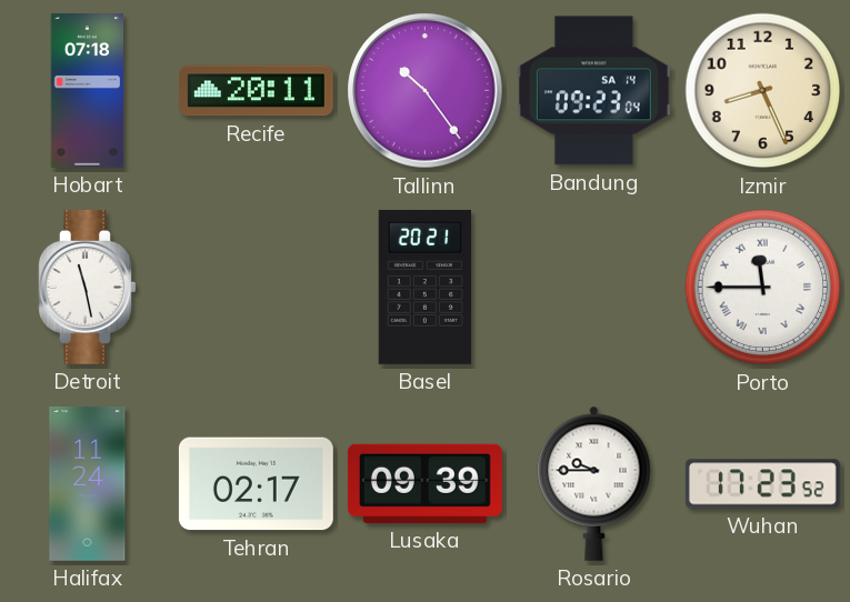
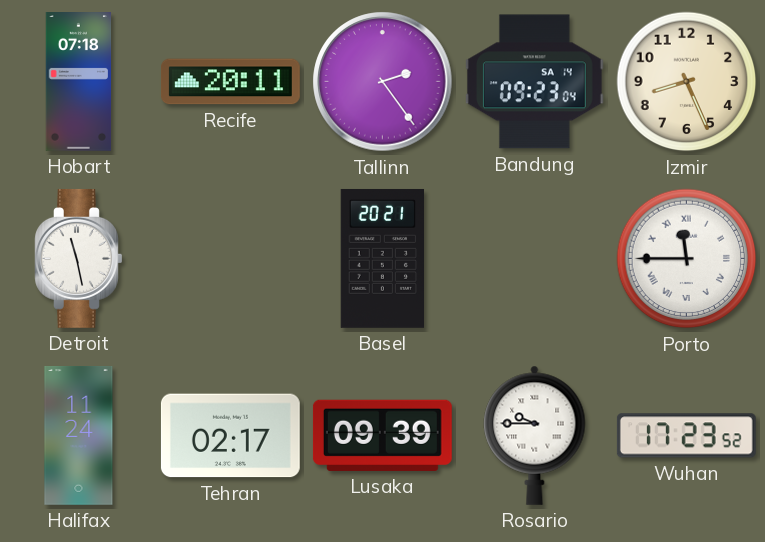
Tallinn: 10:24 -> 2:24
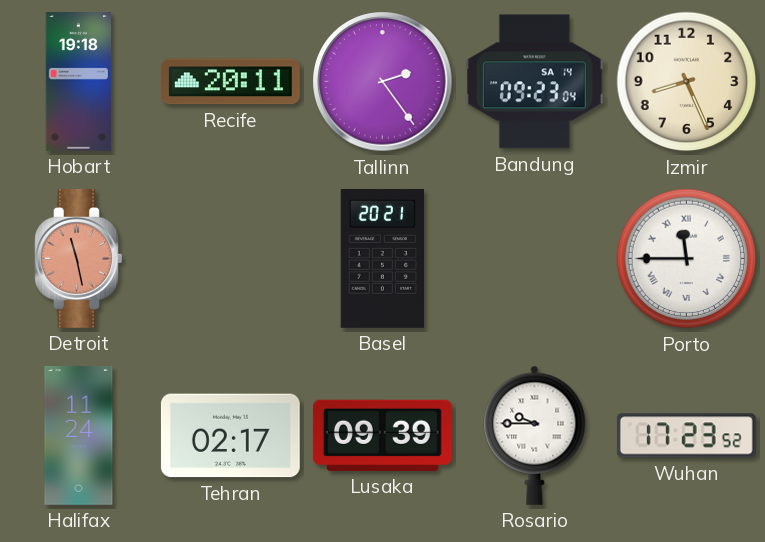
Hobart: 07:18 -> 19:18
Detroit dial: white -> salmon
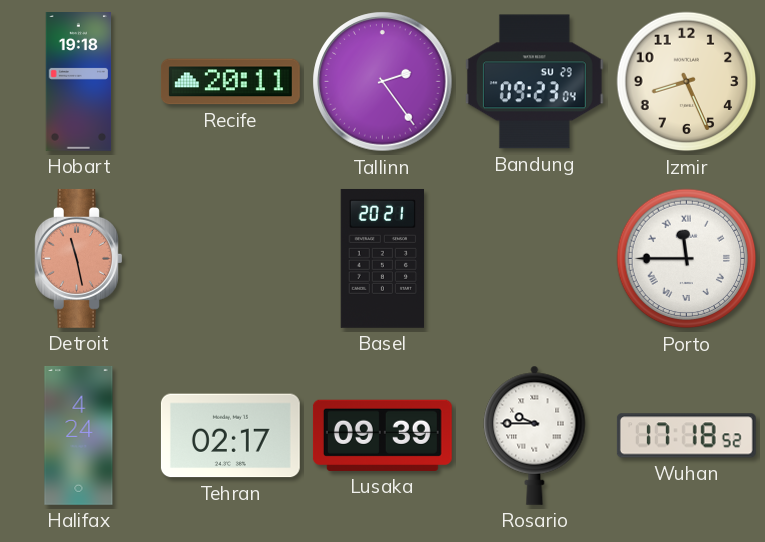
Bandung date: SA 14 -> SU 29
Halifax: 11:24 -> 4:24
Wuhan: 17:23 -> 17:18
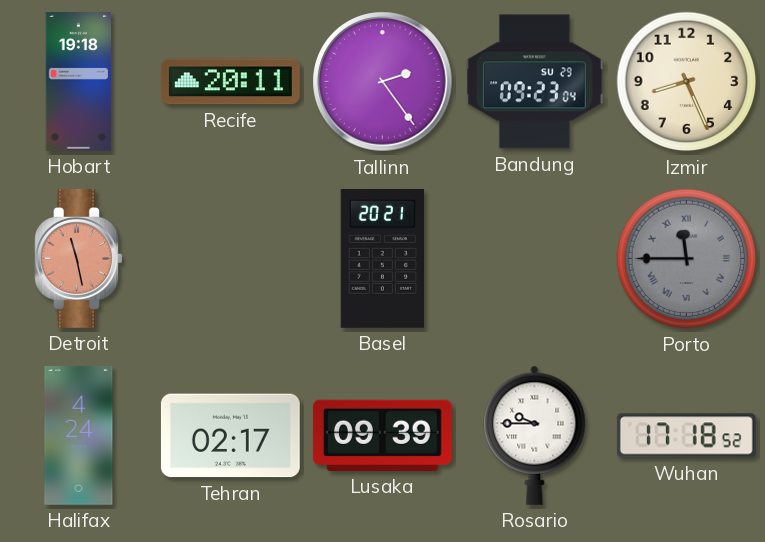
Porto dial: white -> grey
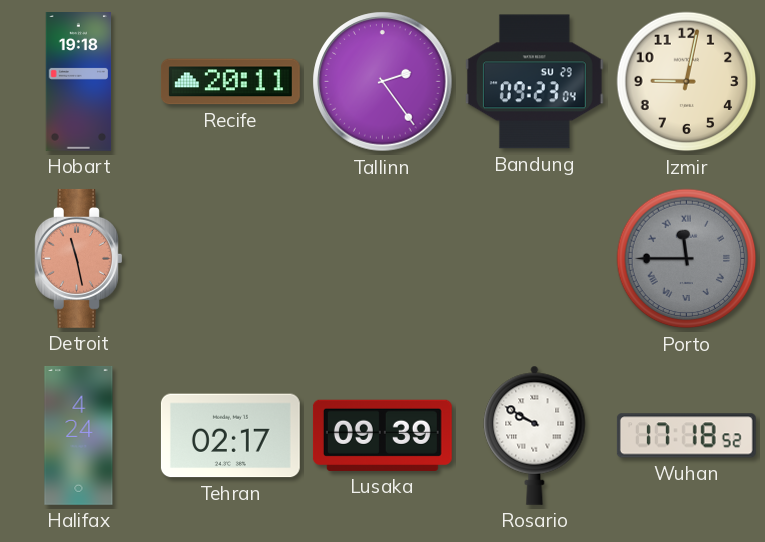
Izmir: 8:26 -> 9:02
Basel: 20:21 -> none
Rosario: 9:45 -> 9:50
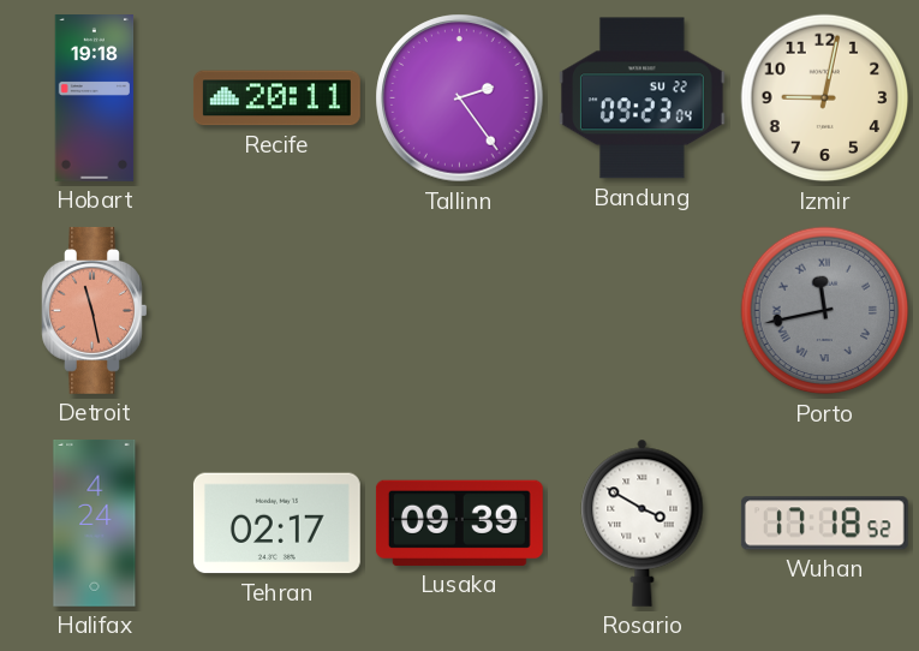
Bandung date: SU 29 -> SU 22
Porto: 11:45 -> 11:43
Rosario: 9:50 -> 3:50
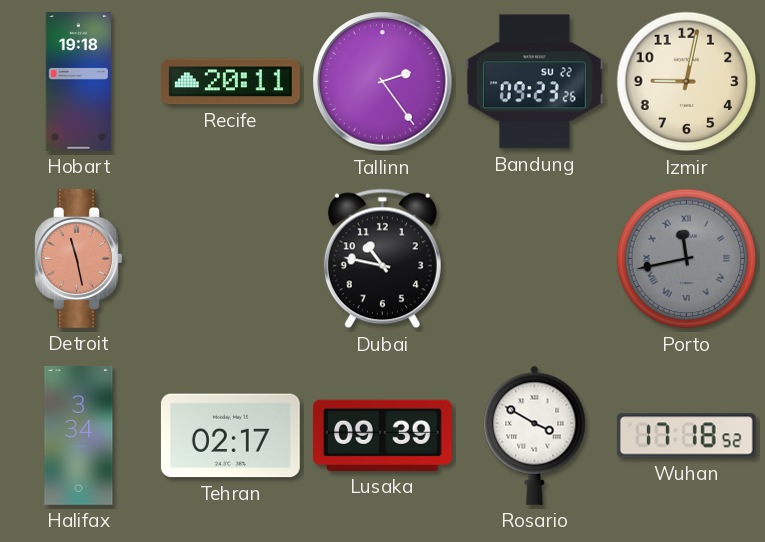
Bandung: 09:23:04 -> 09:23:26
Dubai: none -> 10:47
Halifax: 4:24 -> 3:34
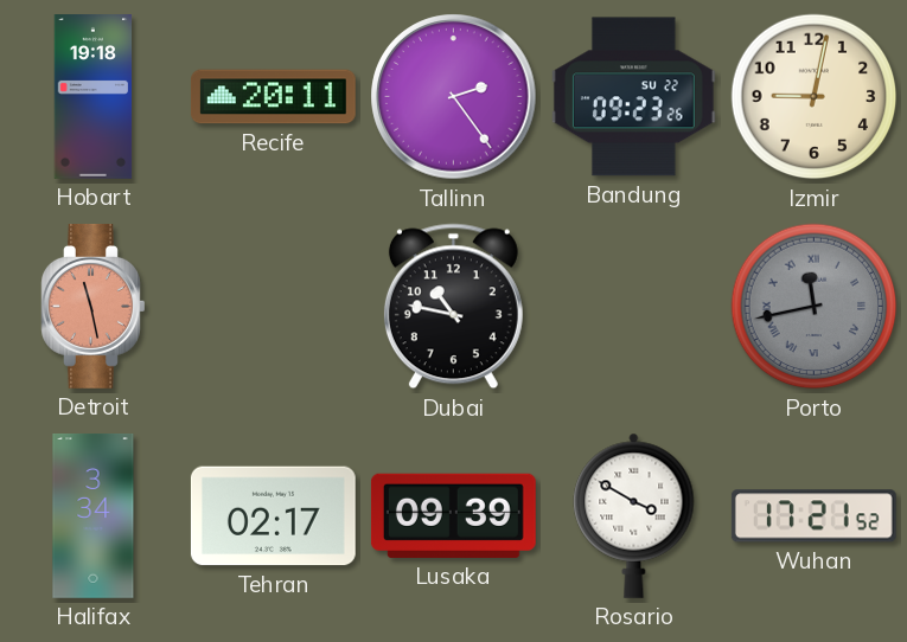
Wuhan: 17:18 -> 17:21
